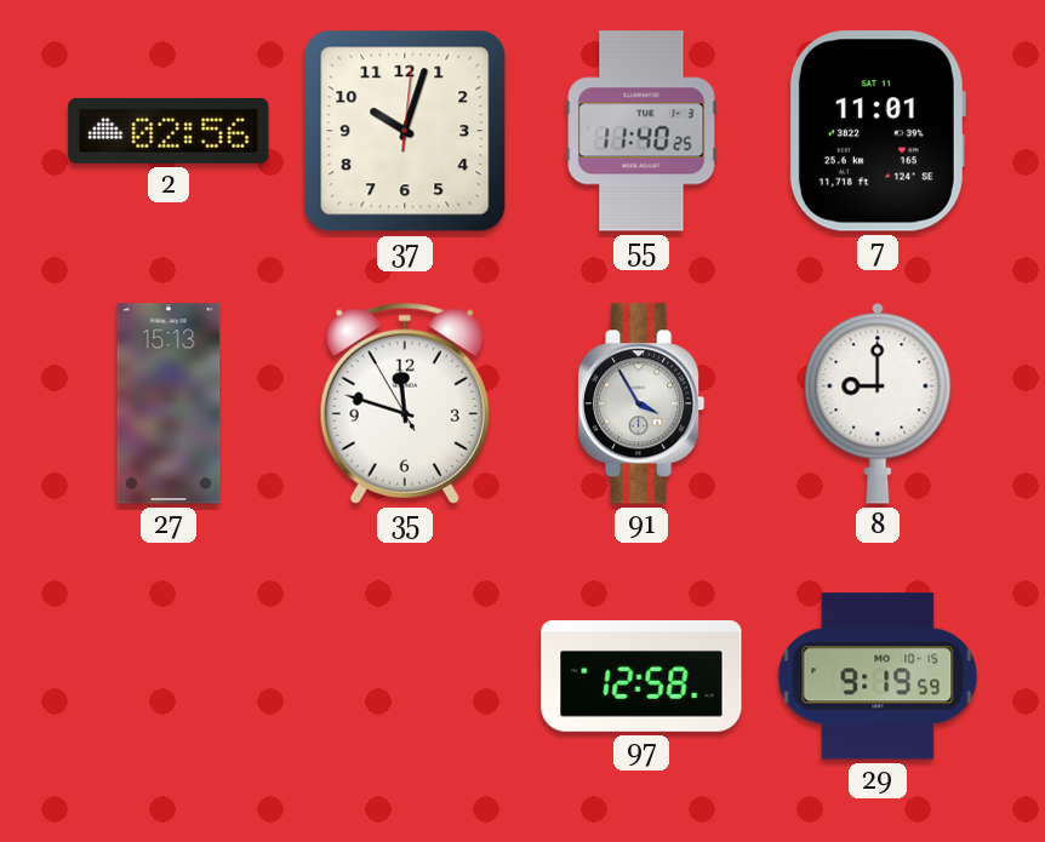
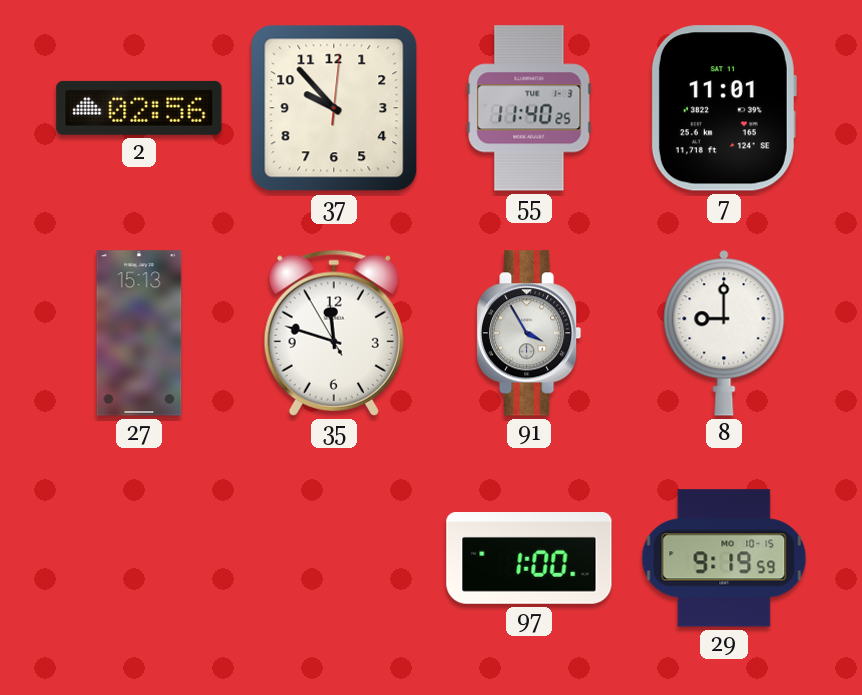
37: 10:03 -> 9:53
97: 12:58 -> 1:00
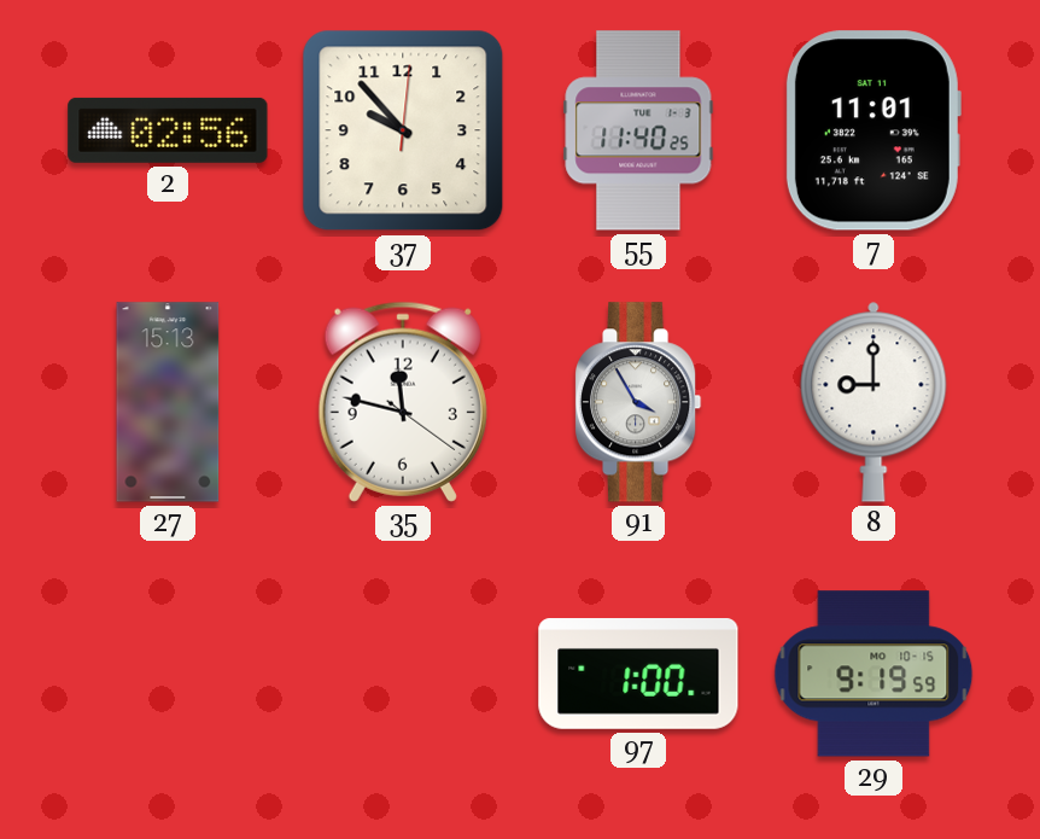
35: 11:47:55 -> 11:47:21
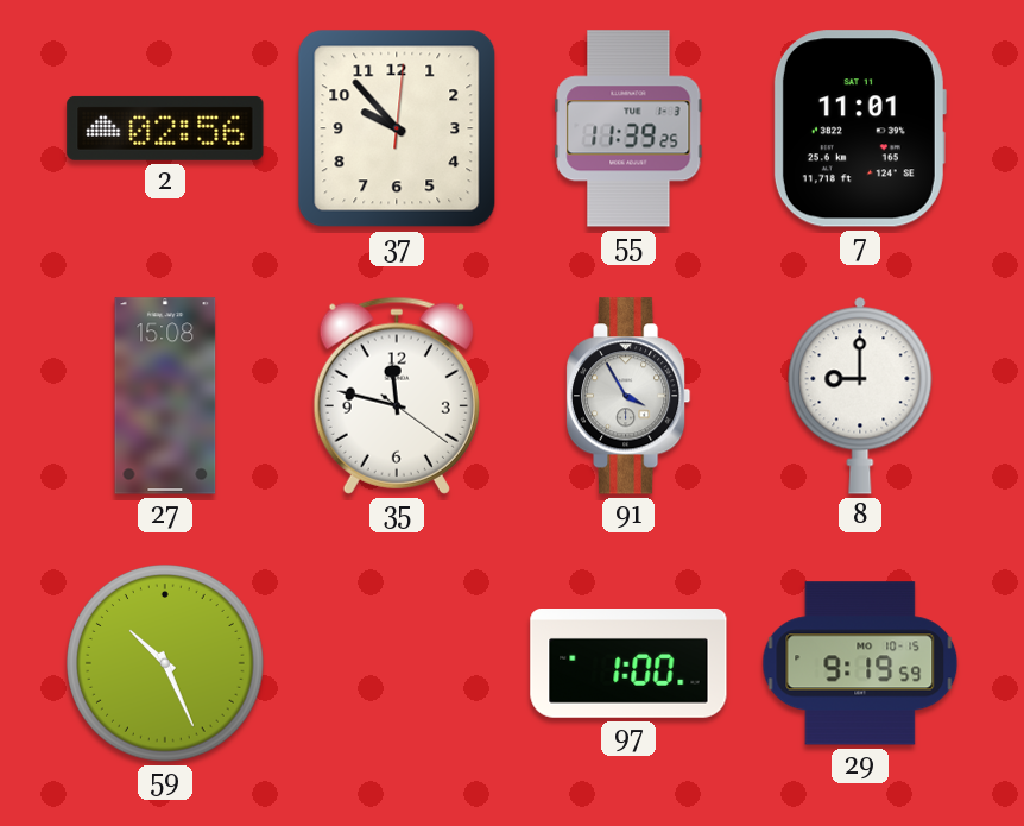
55: 11:40 -> 11:39
27: 15:13 -> 15:08
59: none -> 10:26
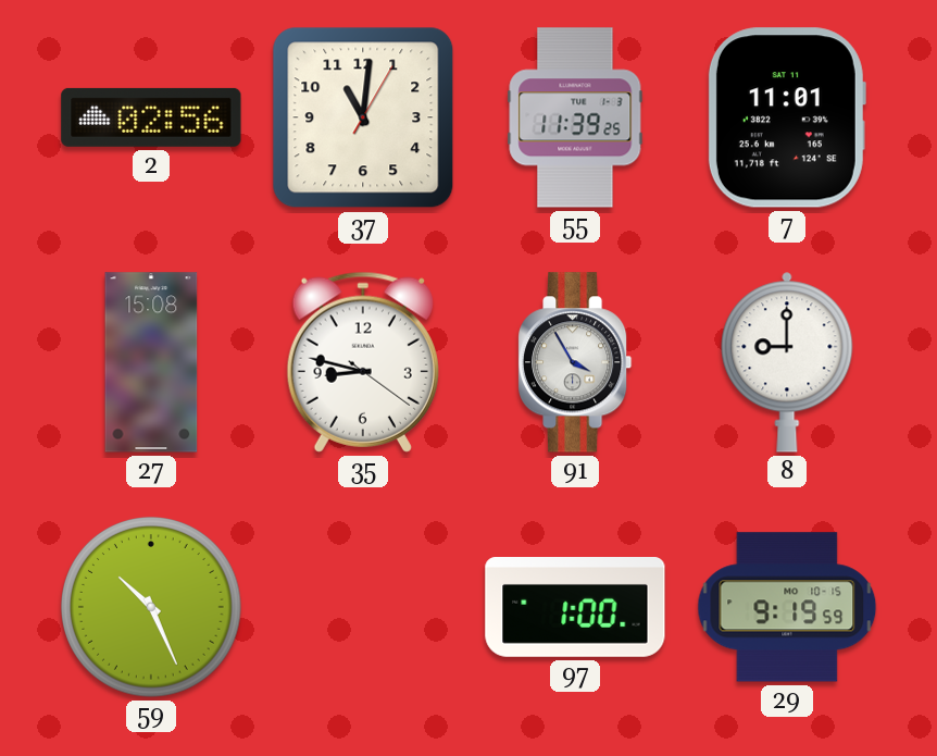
37: 9:53 -> 11:01
35: 11:47 -> 8:47
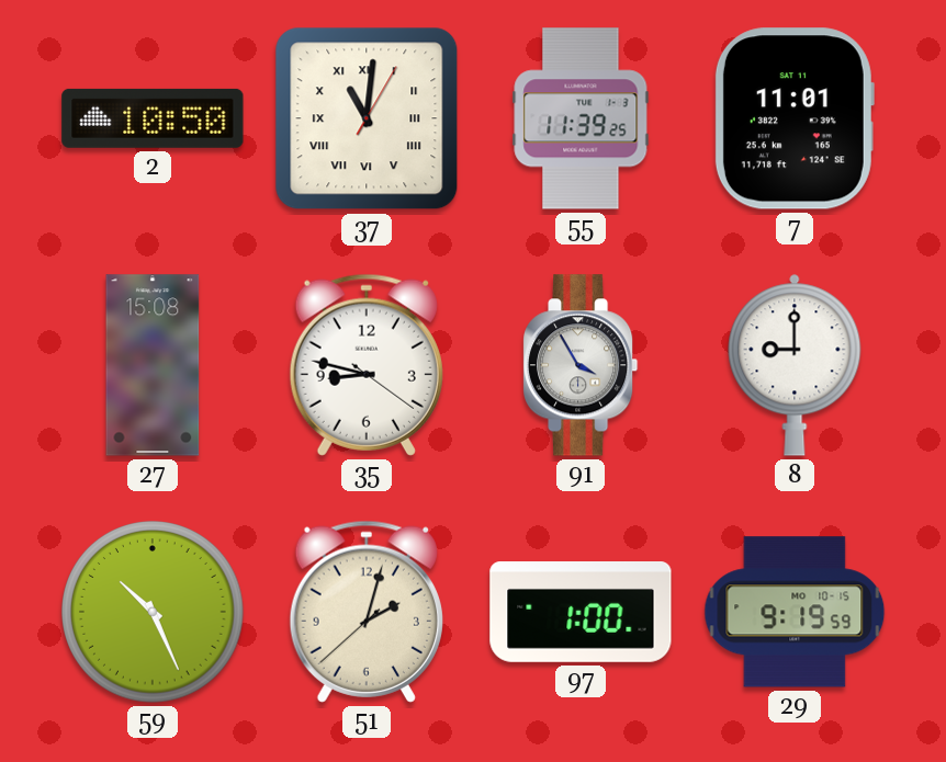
2: 02:56 -> 10:50
37 numerals: Arabic -> Roman
51: none -> 2:02
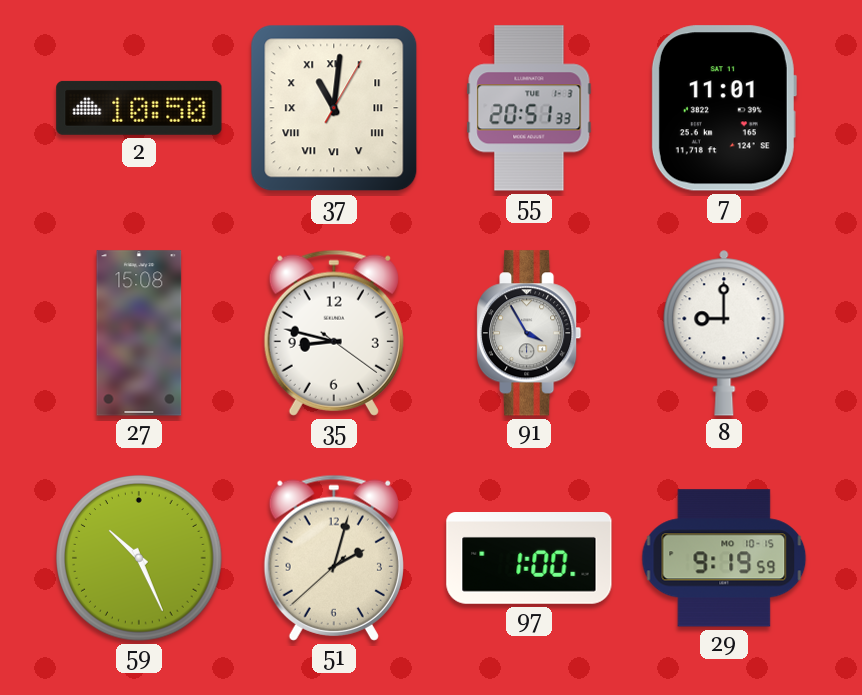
55: 11:39 -> 20:51
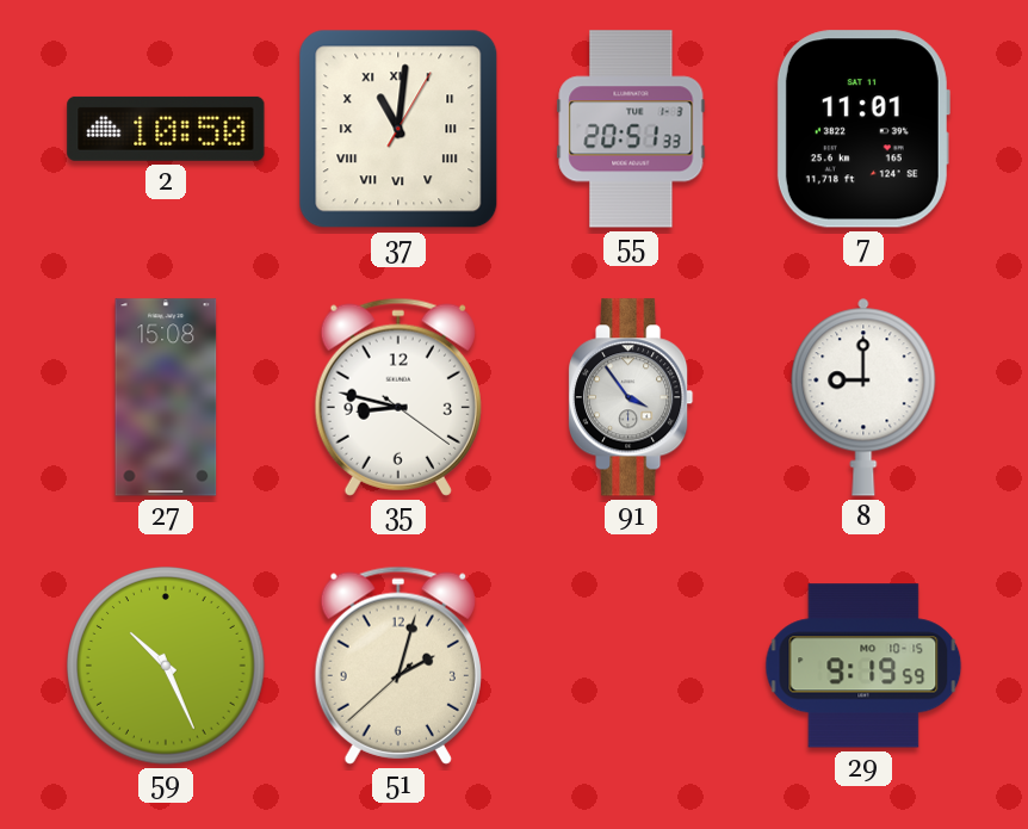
91: 3:55 -> 3:54
97: 1:00 -> none
